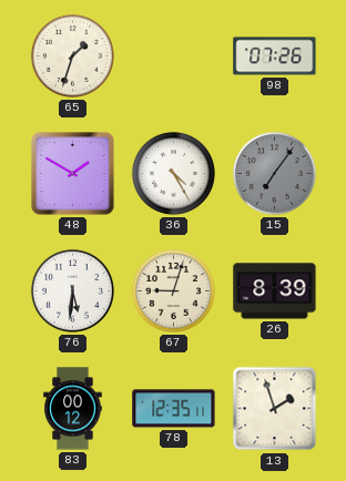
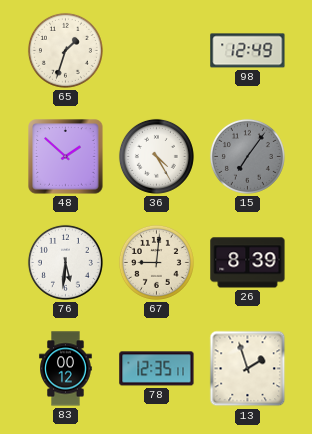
98: 07:26 -> 12:49
48: 1:50 -> 1:52
67: 9:03 -> 9:01
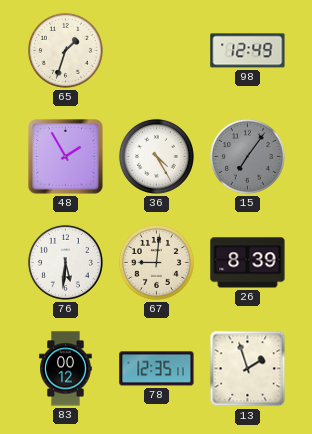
48: 1:52 -> 1:55
